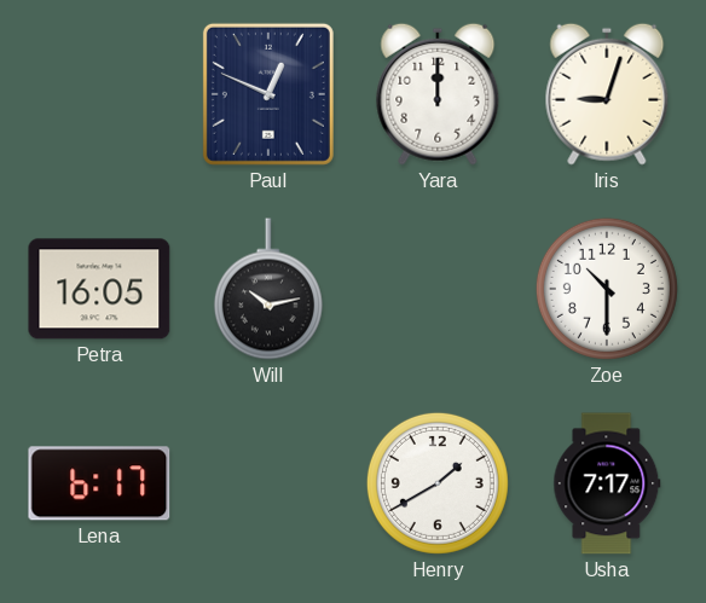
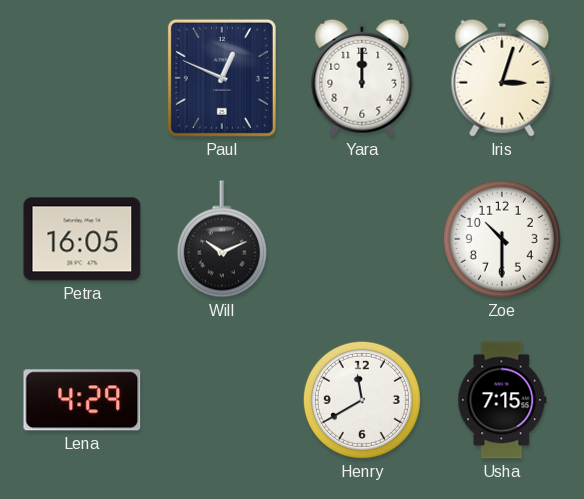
Iris: 9:03 -> 3:03
Will: 10:13 -> 10:11
Lena: 6:17 -> 4:29
Henry: 1:40 -> 11:40
Usha: 7:17 -> 7:15
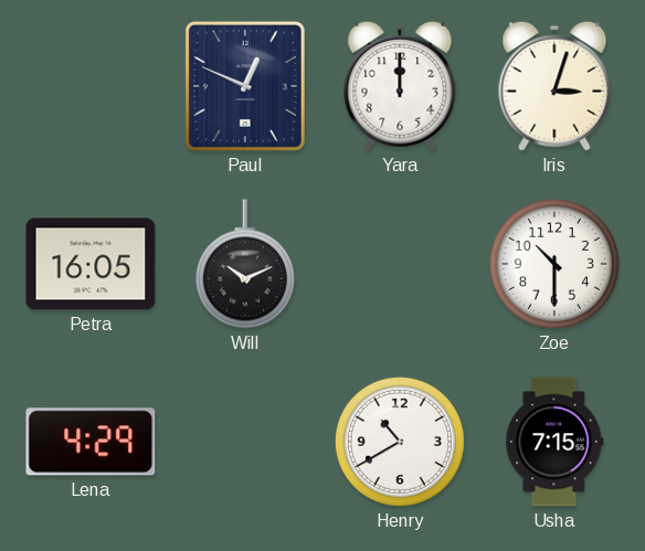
Henry: 11:40 -> 10:40
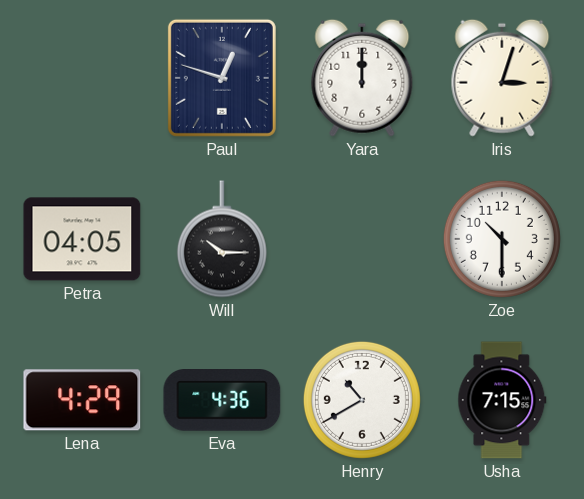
Paul: 12:49 -> 12:48
Petra: 16:05 -> 04:05
Will: 10:11 -> 10:15
Eva: none -> 4:36
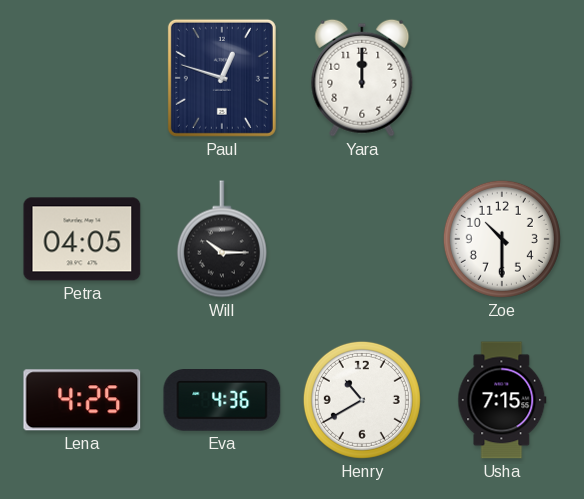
Iris: 3:03 -> none
Lena: 4:29 -> 4:25
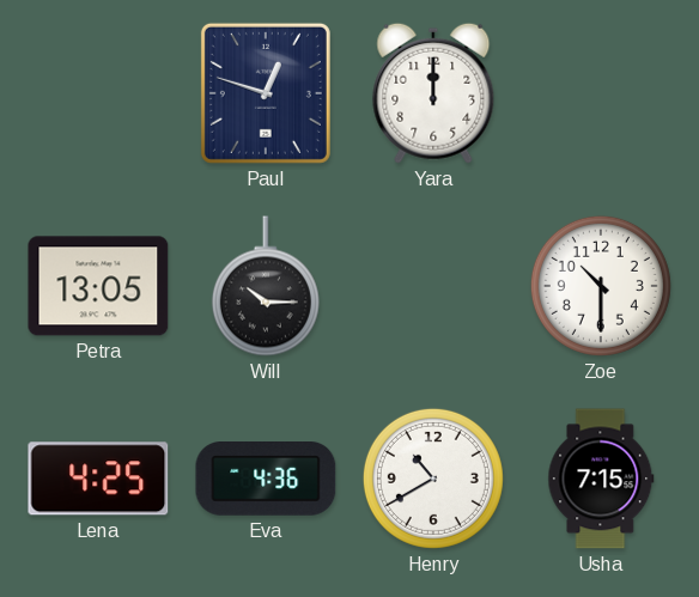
Petra: 04:05 -> 13:05
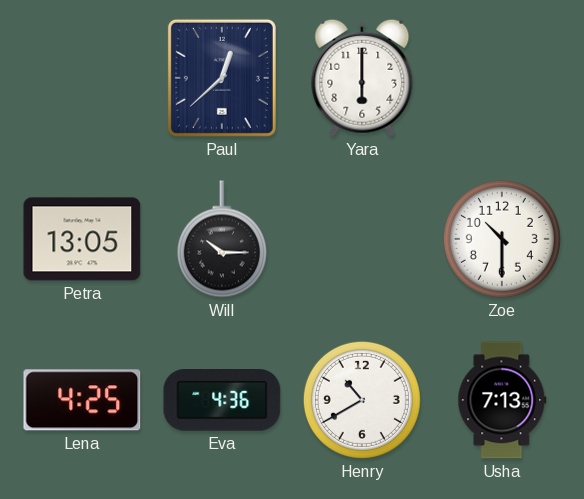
Paul: 12:48 -> 12:38
Yara: 12:00 -> 6:00
Usha: 7:15 -> 7:13
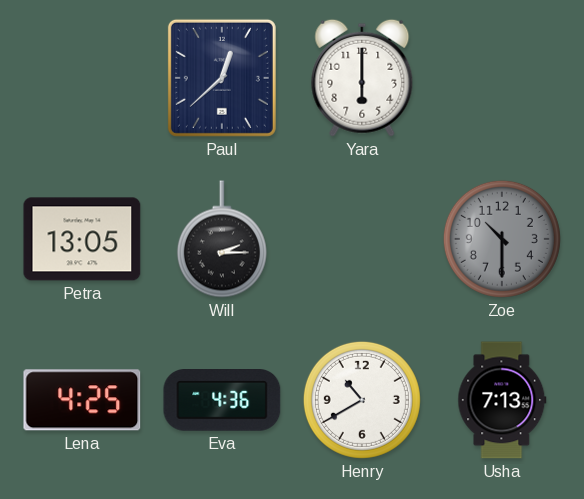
Will: 10:15 -> 2:15
Zoe dial: white -> grey
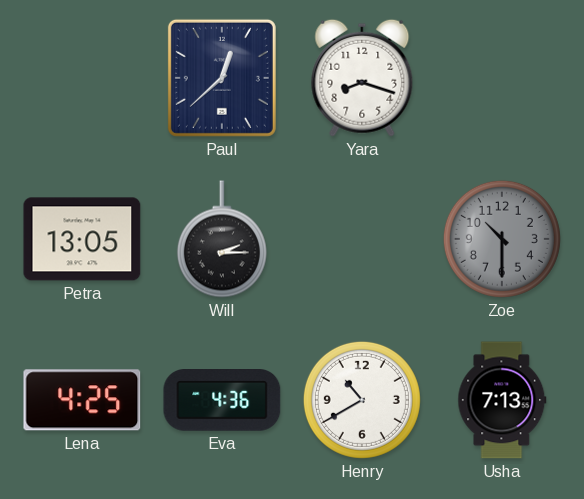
Yara: 6:00 -> 8:18
